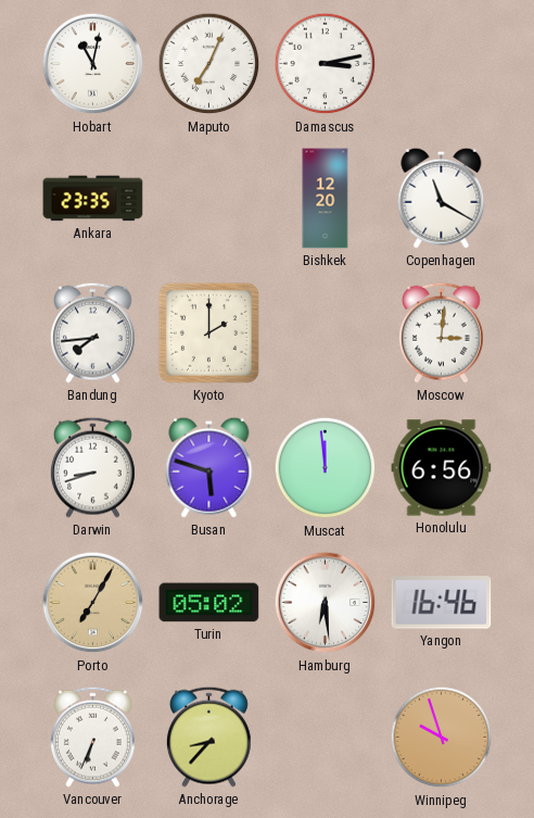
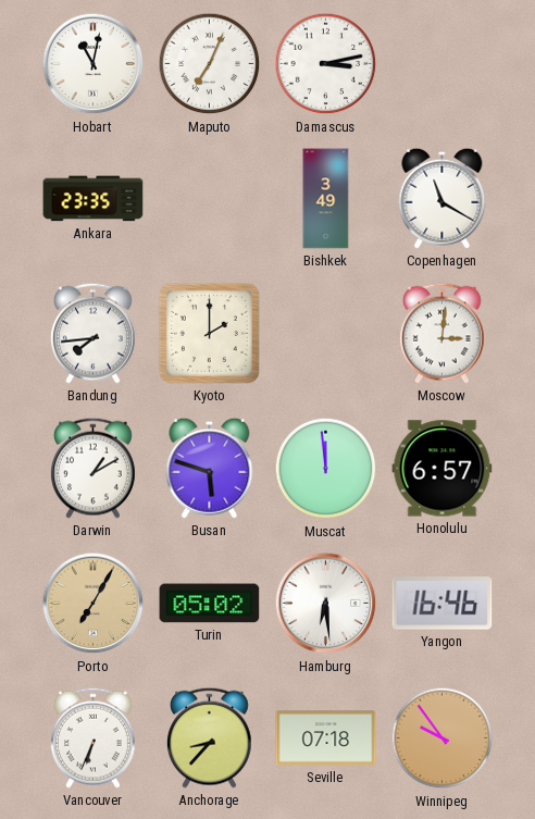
Bishkek: 12:20 -> 3:49
Darwin: 8:42 -> 1:10
Honolulu: 6:56 -> 6:57
Seville: none -> 07:18
Winnipeg: 9:57 -> 9:54
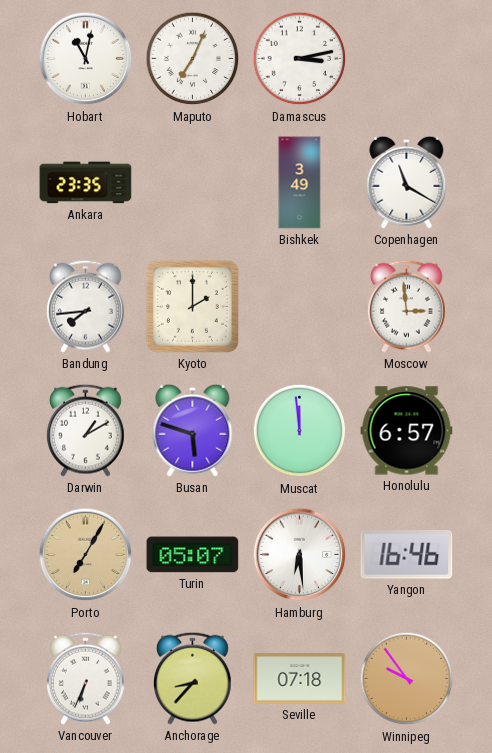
Moscow: 3:01 -> 2:59
Turin: 05:02 -> 05:07
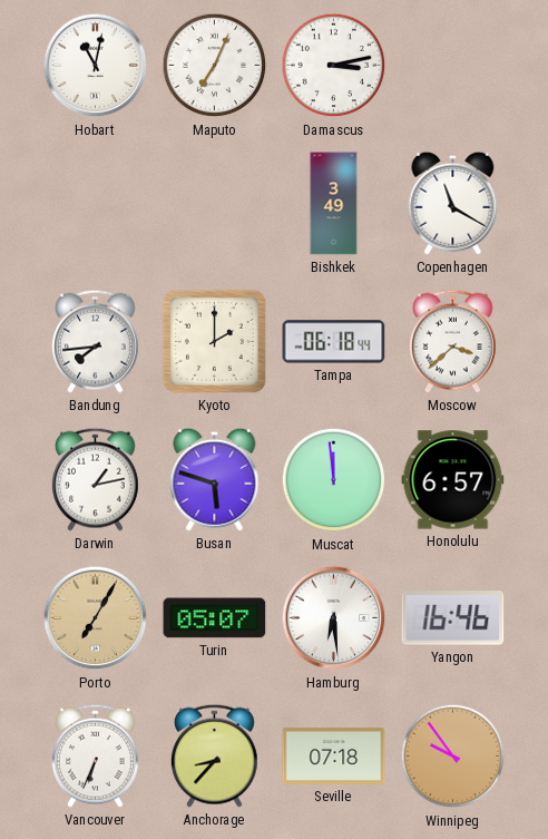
Ankara: 23:35 -> none
Tampa: none -> 06:18
Moscow: 2:59 -> 3:38
Darwin: 1:10 -> 1:13
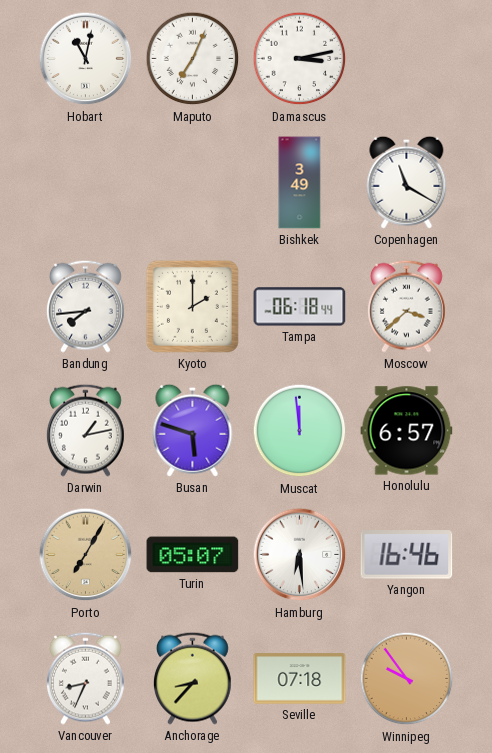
Vancouver: 6:34 -> 8:34
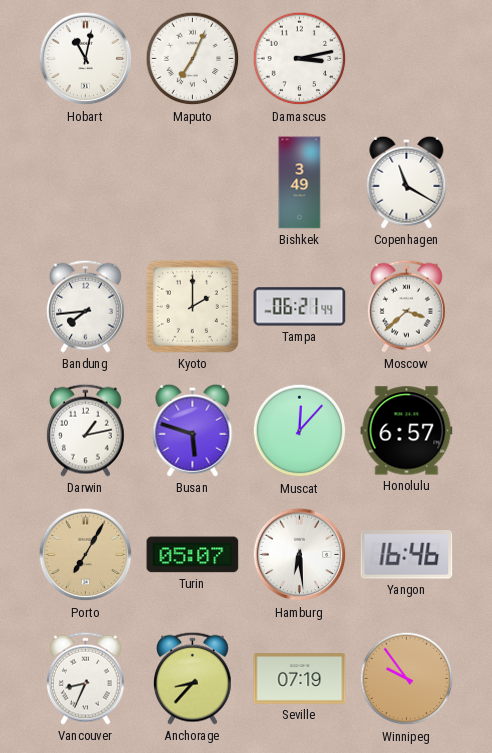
Tampa: 06:18 -> 06:21
Muscat: 11:59 -> 12:07
Seville: 07:18 -> 07:19
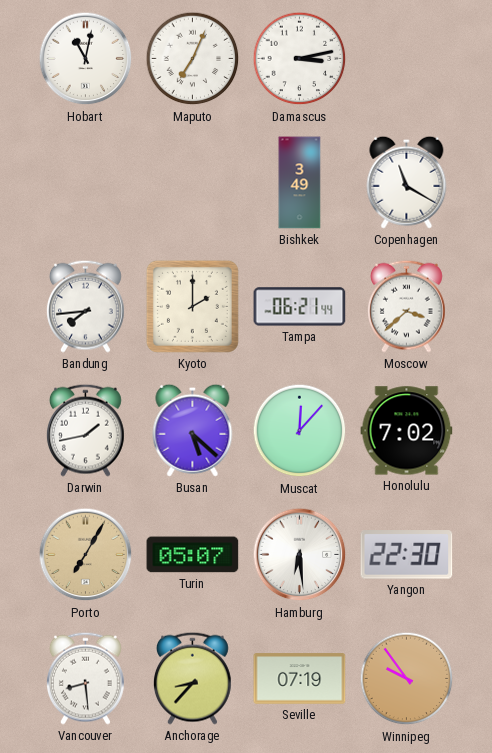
Darwin: 1:13 -> 1:43
Busan: 5:48 -> 5:22
Honolulu: 6:57 -> 7:02
Yangon: 16:46 -> 22:30
Vancouver: 8:34 -> 8:29
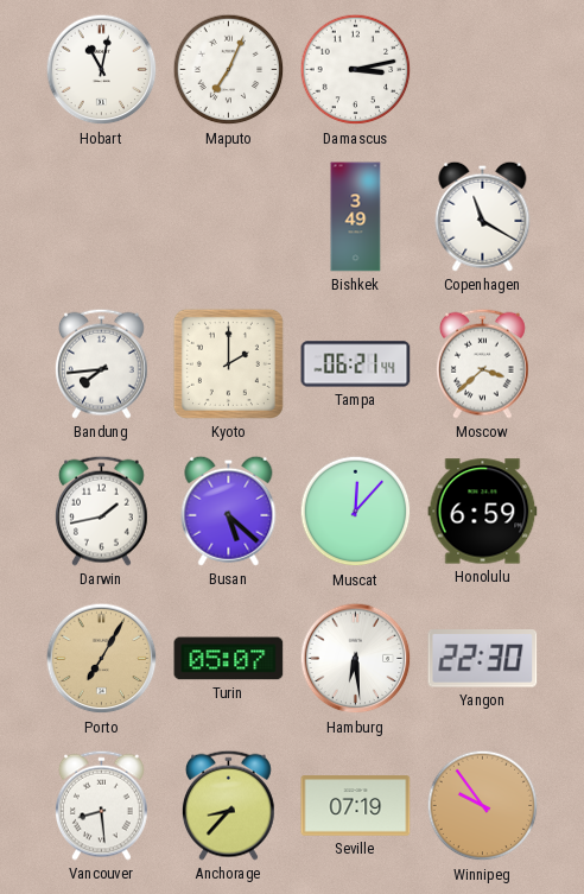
Honolulu: 7:02 -> 6:59
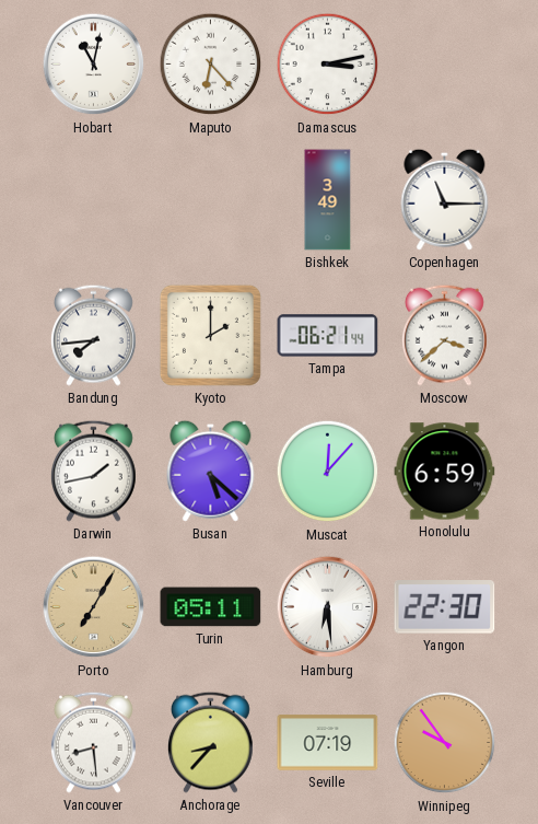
Maputo: 7:04 -> 6:23
Copenhagen: 11:20 -> 11:15
Turin: 05:07 -> 05:11
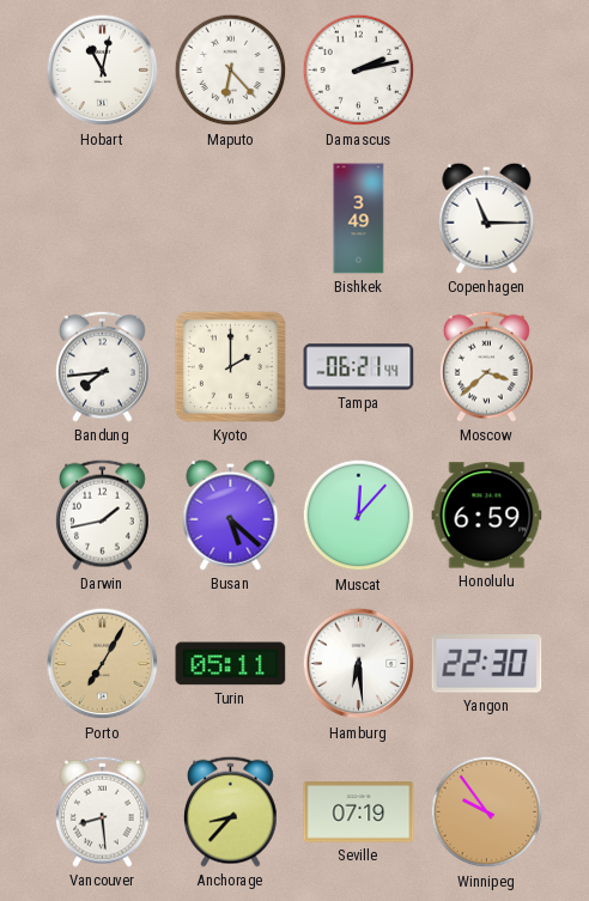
Damascus: 3:13 -> 2:13
